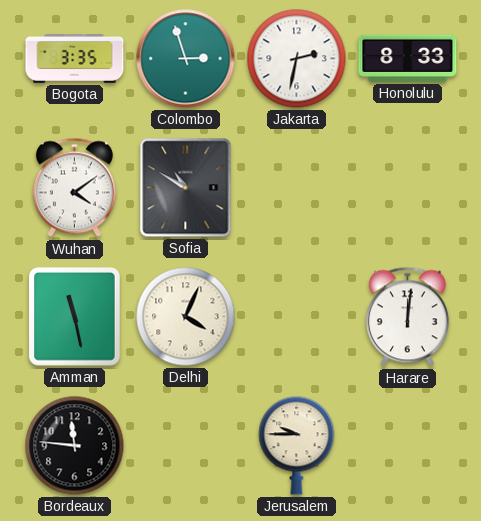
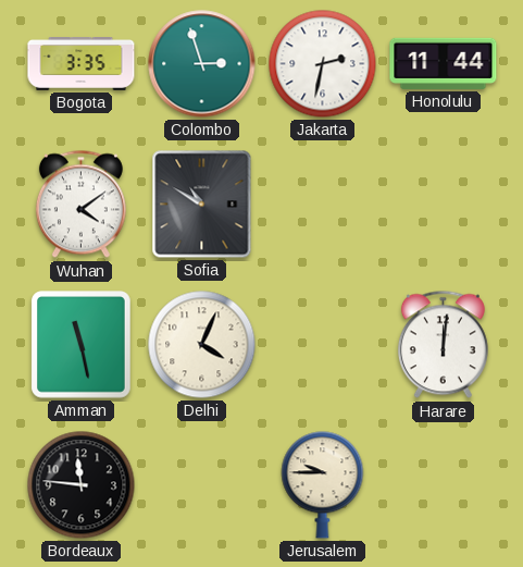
Honolulu: 8:33 -> 11:44
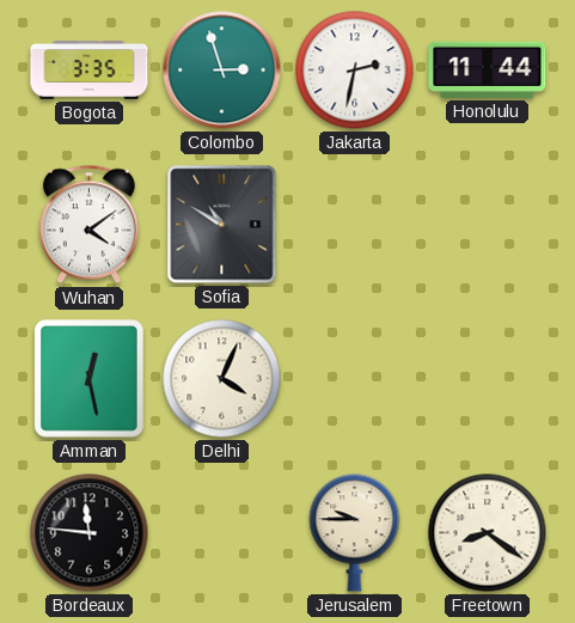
Amman: 11:28 -> 12:28
Harare: 12:01 -> none
Freetown: none -> 8:21
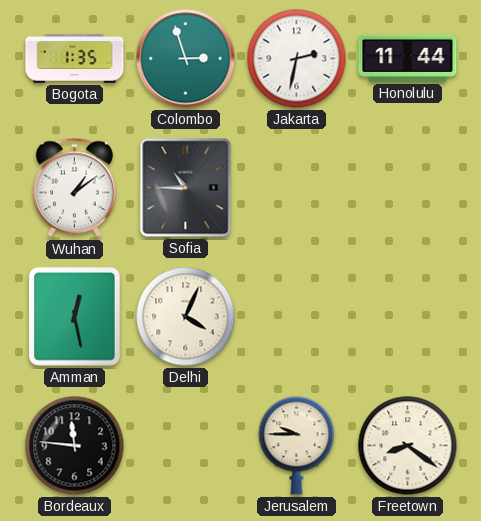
Bogota: 3:35 -> 1:35
Wuhan: 4:09 -> 1:09
Sofia: 10:50 -> 10:45
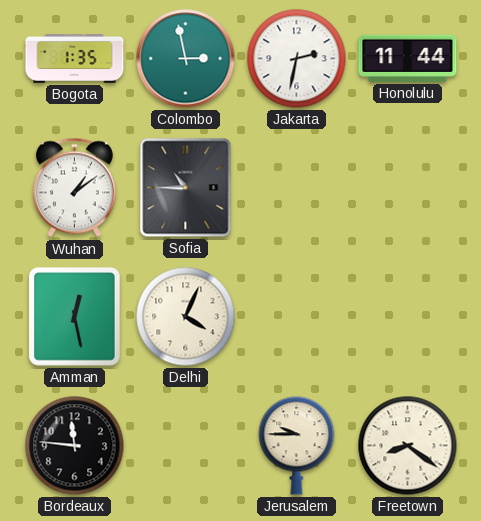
Colombo: 2:57 -> 2:58
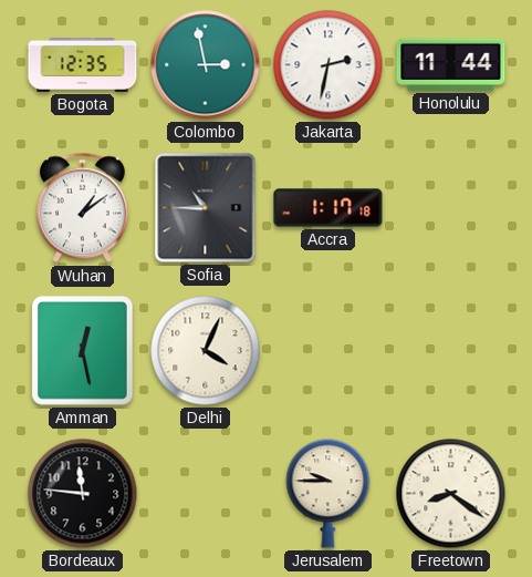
Bogota: 1:35 -> 12:35
Accra: none -> 1:17
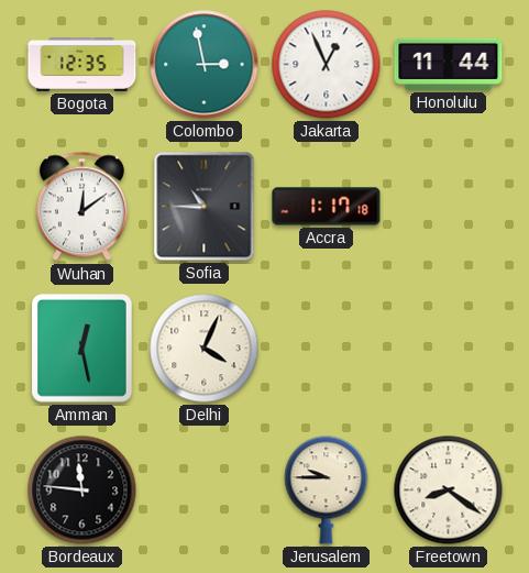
Jakarta: 2:32 -> 12:56
Wuhan: 1:09 -> 12:09
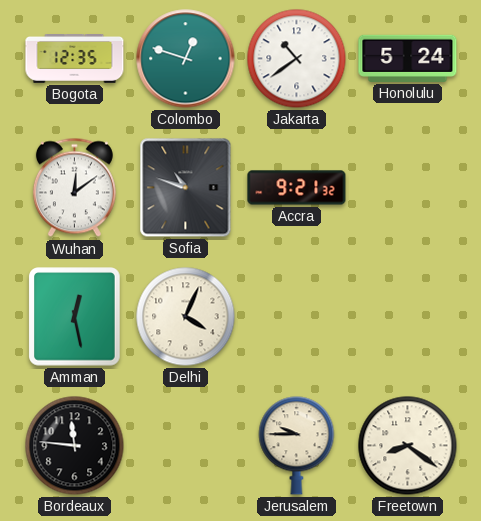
Colombo: 2:58 -> 12:48
Jakarta: 12:56 -> 10:39
Honolulu: 11:44 -> 5:24
Sofia: 10:45 -> 10:48
Accra: 1:17 -> 9:21
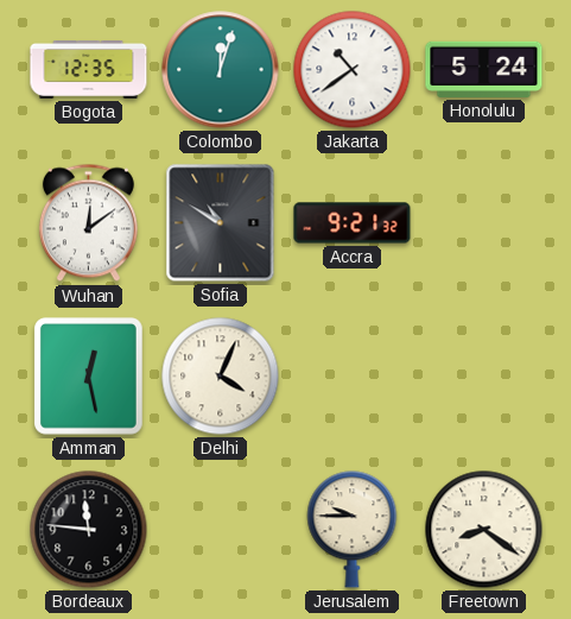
Colombo: 12:48 -> 12:03
Sofia: 10:48 -> 10:50
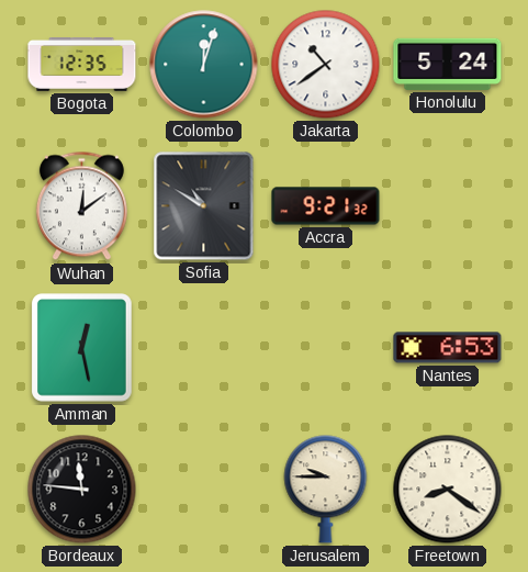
Delhi: 4:04 -> none
Nantes: none -> 6:53
